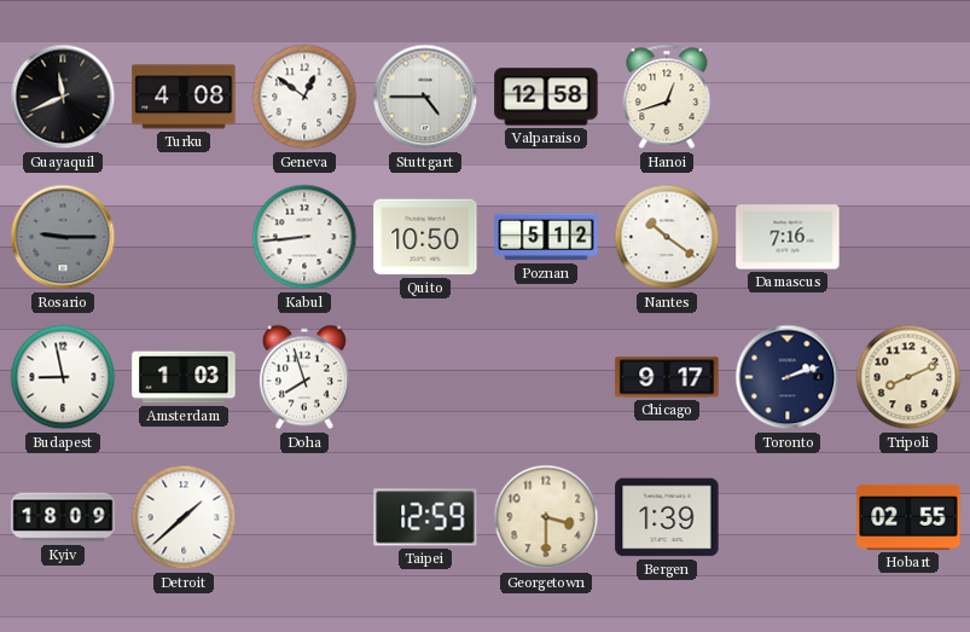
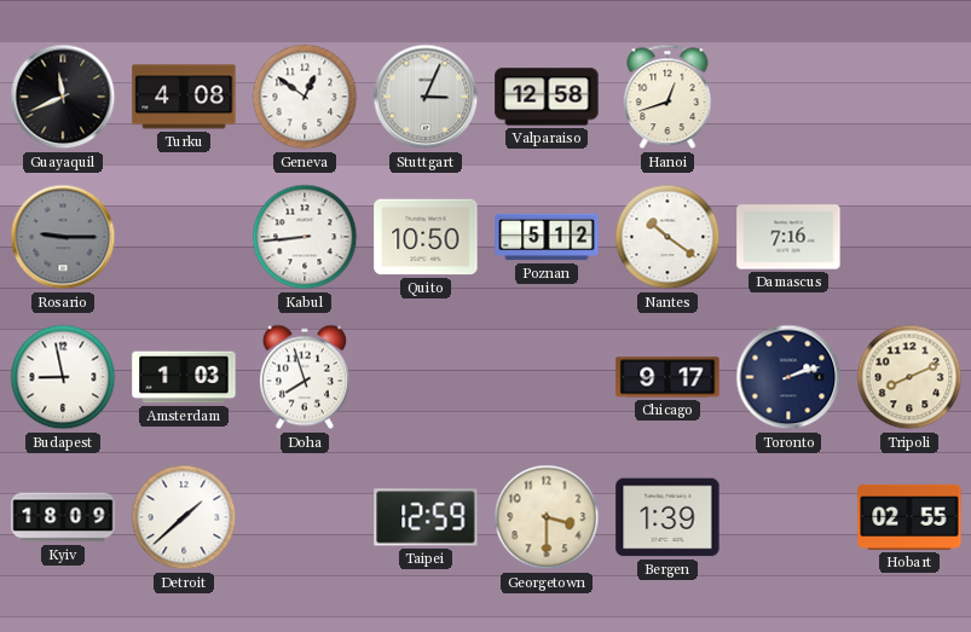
Stuttgart: 4:45 -> 3:04
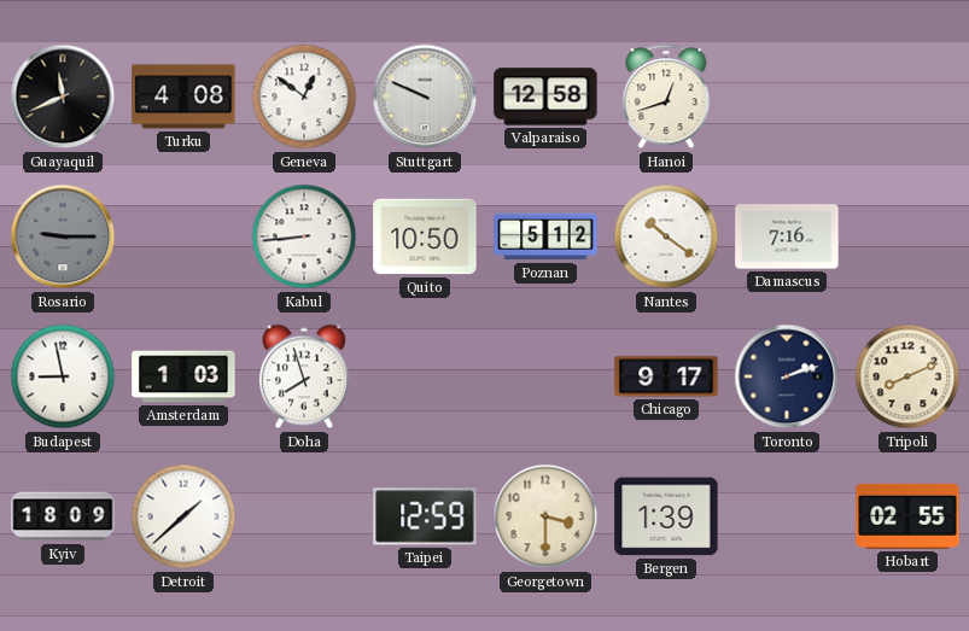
Stuttgart: 3:04 -> 9:49
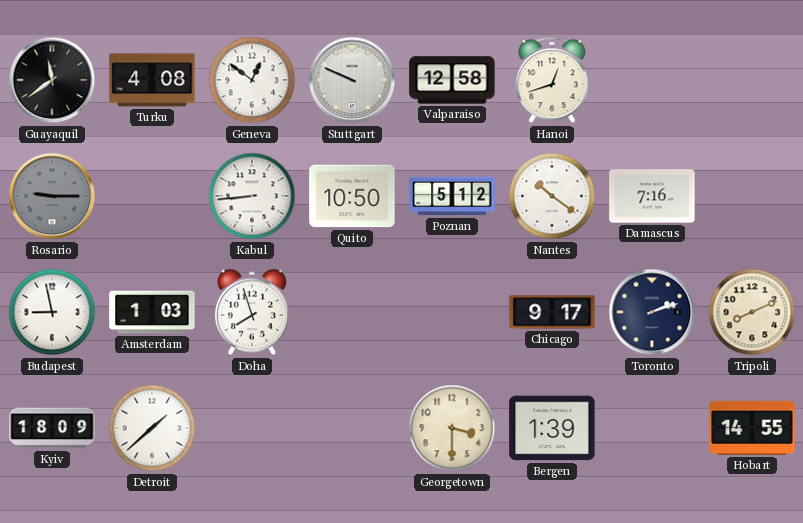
Guayaquil: 11:41 -> 11:39
Taipei: 12:59 -> none
Hobart: 02:55 -> 14:55
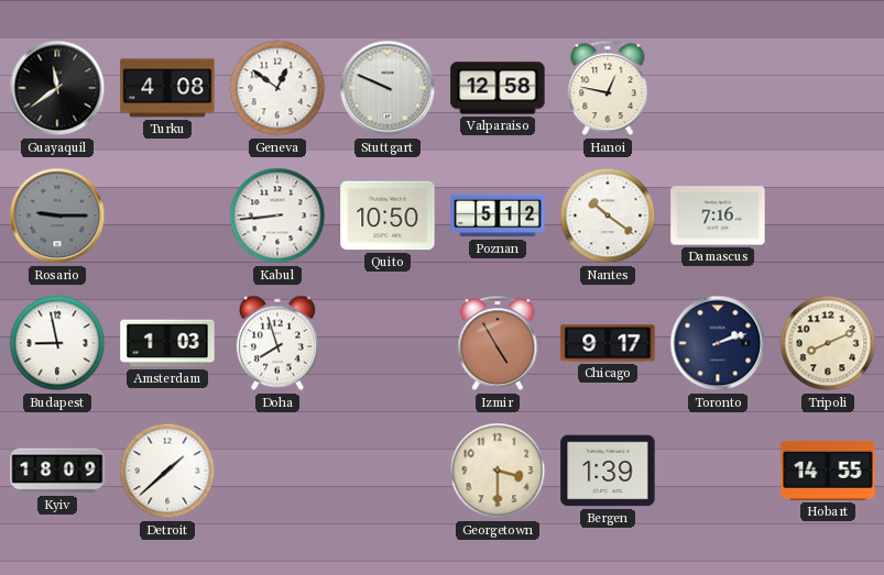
Hanoi: 12:42 -> 12:47
Izmir: none -> 4:55
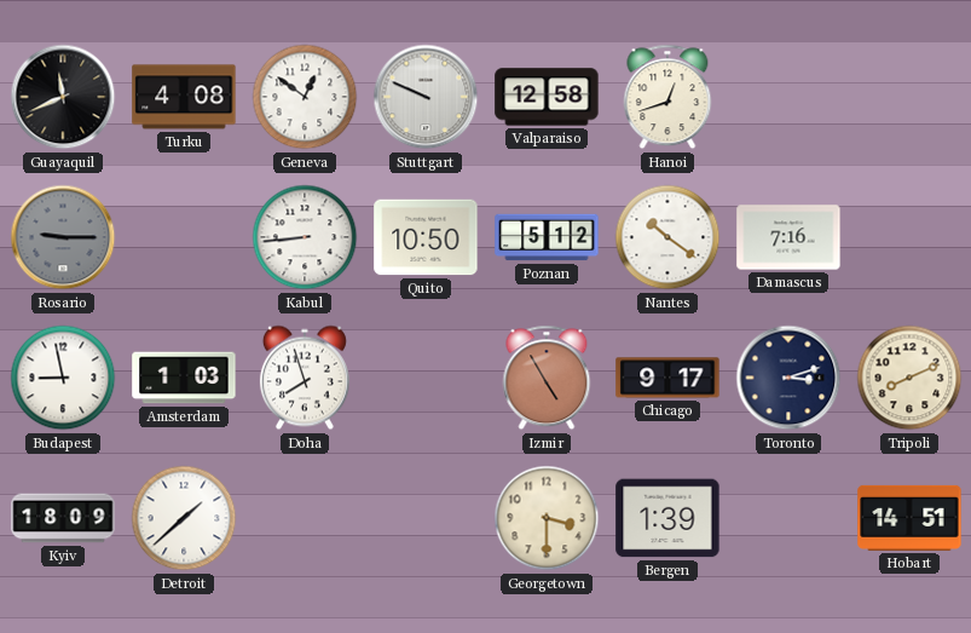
Guayaquil: 11:39 -> 11:41
Hanoi: 12:47 -> 12:42
Toronto: 2:12 -> 3:12
Hobart: 14:55 -> 14:51
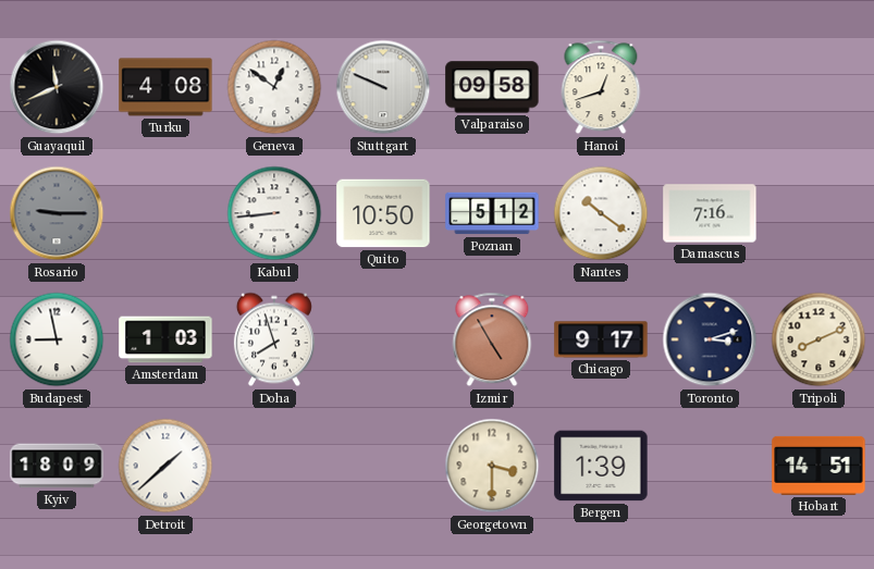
Valparaiso: 12:58 -> 09:58
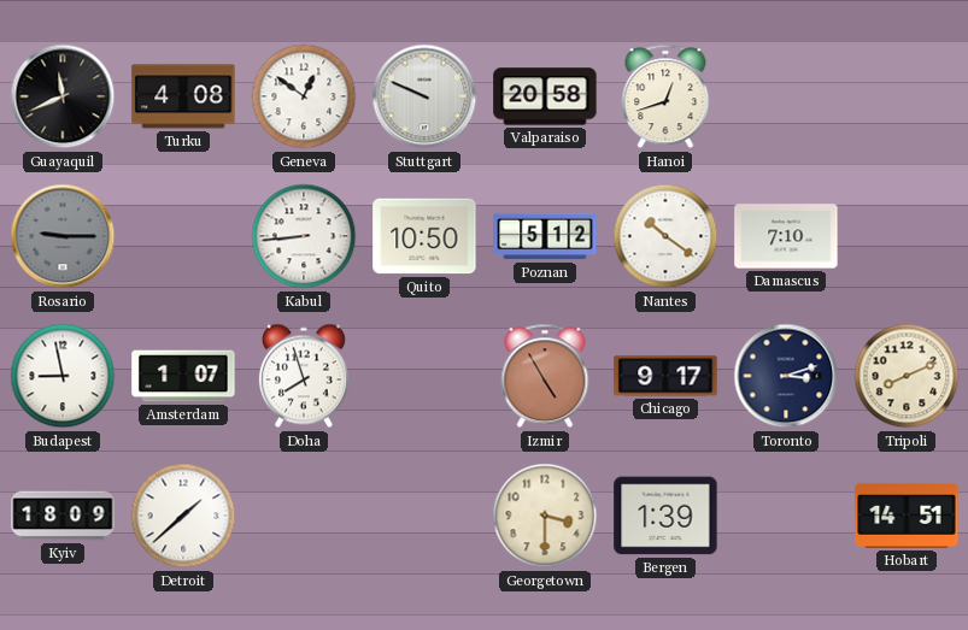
Valparaiso: 09:58 -> 20:58
Damascus: 7:16 -> 7:10
Amsterdam: 1:03 -> 1:07
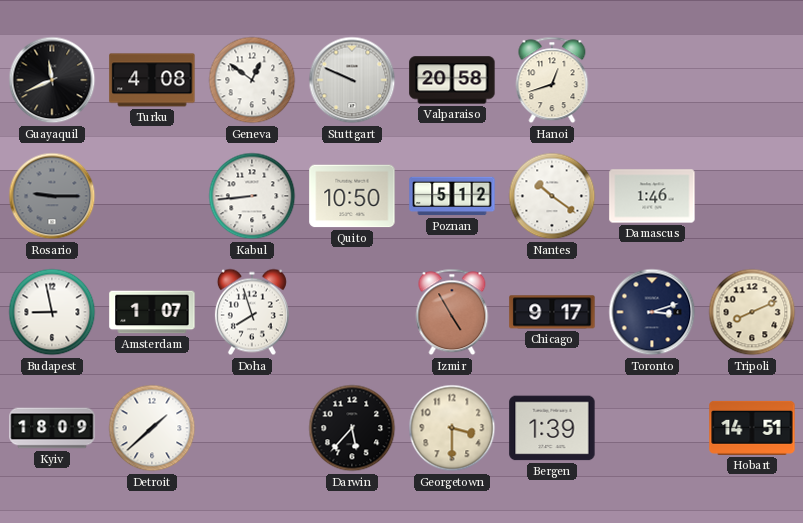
Damascus: 7:10 -> 1:46
Darwin: none -> 5:37
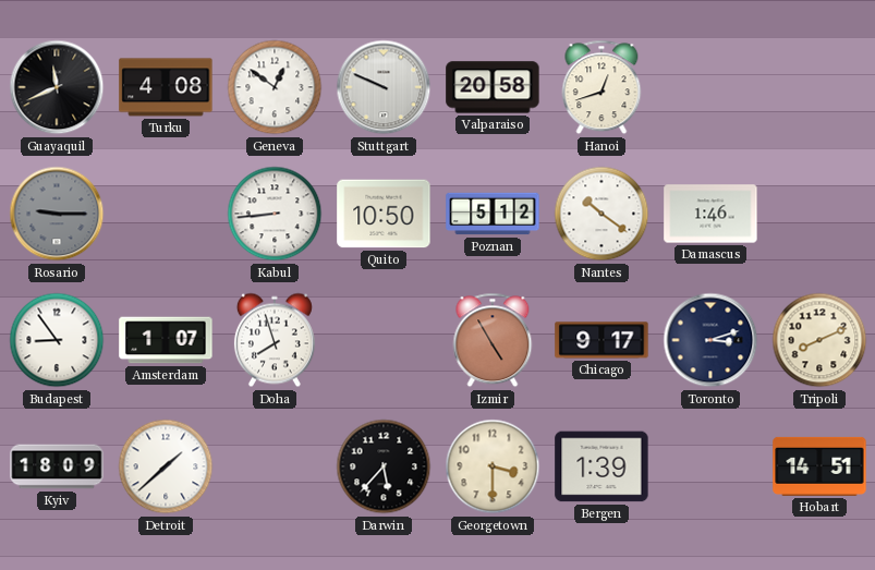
Budapest: 8:58 -> 8:54
